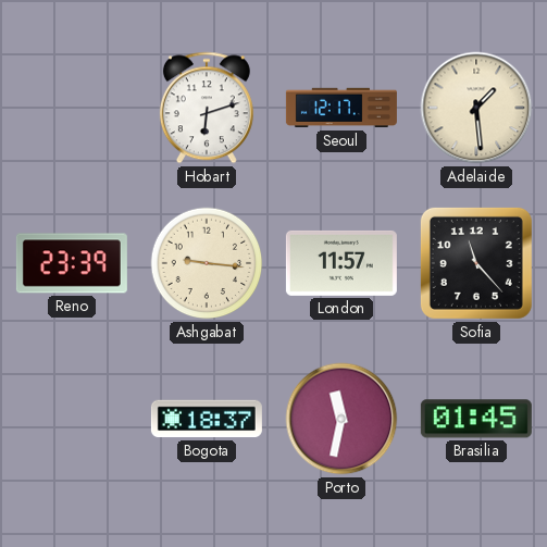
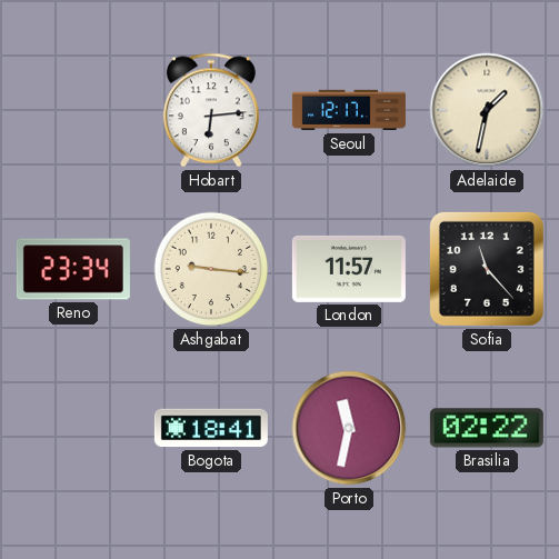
Hobart: 6:12 -> 6:14
Adelaide: 1:29 -> 1:32
Reno: 23:39 -> 23:34
Bogota: 18:37 -> 18:41
Brasilia: 01:45 -> 02:22
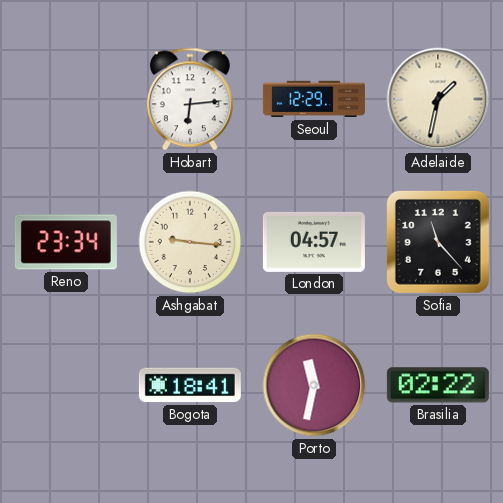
Seoul: 12:17 -> 12:29
London: 11:57 -> 04:57
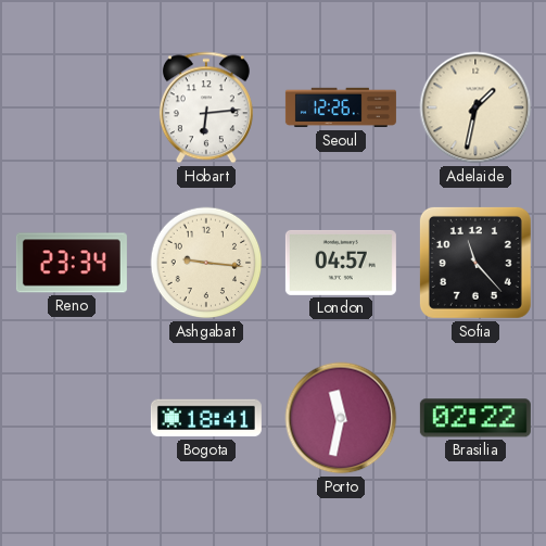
Seoul: 12:29 -> 12:26
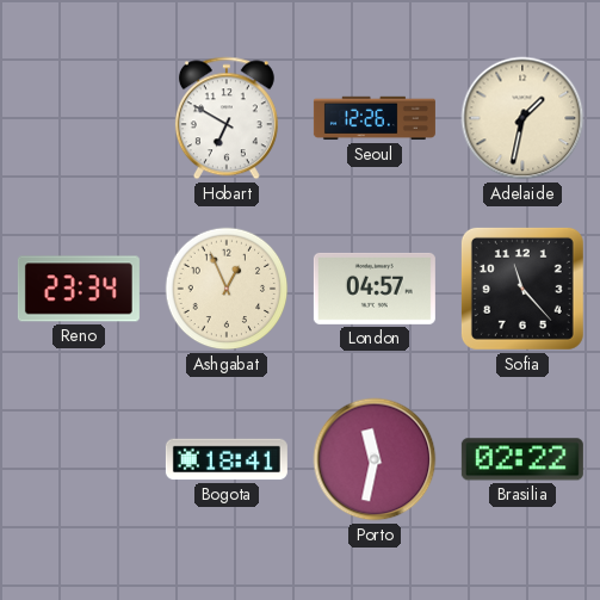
Hobart: 6:14 -> 6:50
Ashgabat: 9:16 -> 12:56
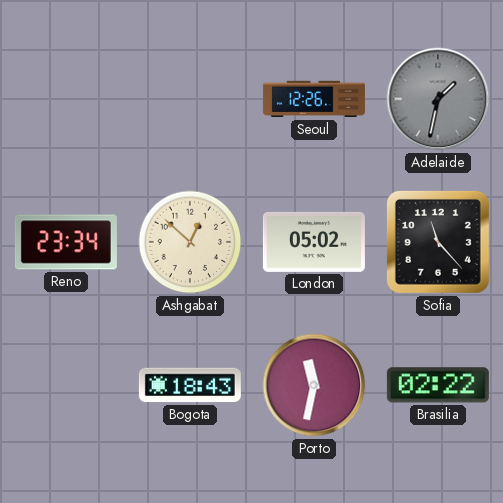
Hobart: 6:50 -> none
Adelaide dial: cream -> grey
Ashgabat: 12:56 -> 12:52
London: 04:57 -> 05:02
Bogota: 18:41 -> 18:43
